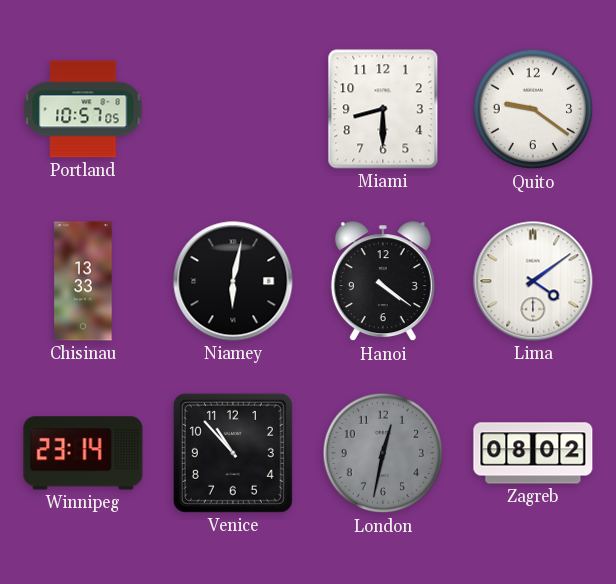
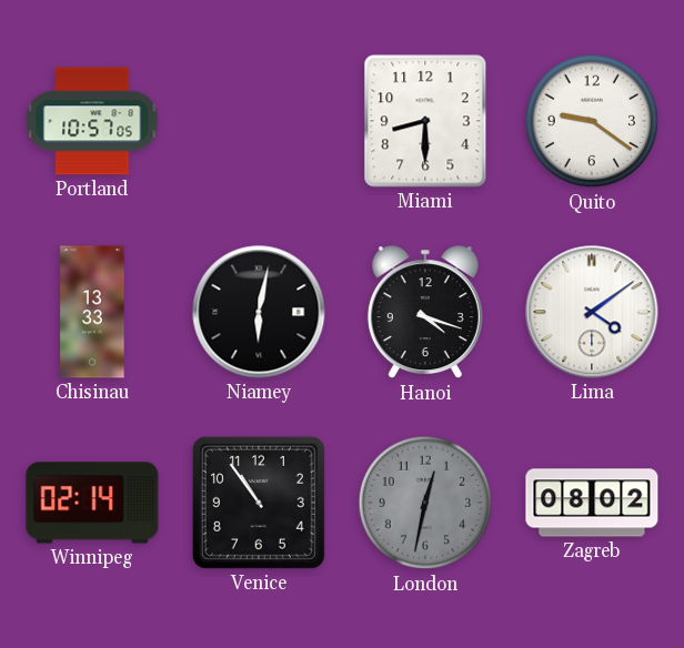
Hanoi: 4:21 -> 4:18
Winnipeg: 23:14 -> 02:14
Venice: 10:53 -> 10:54
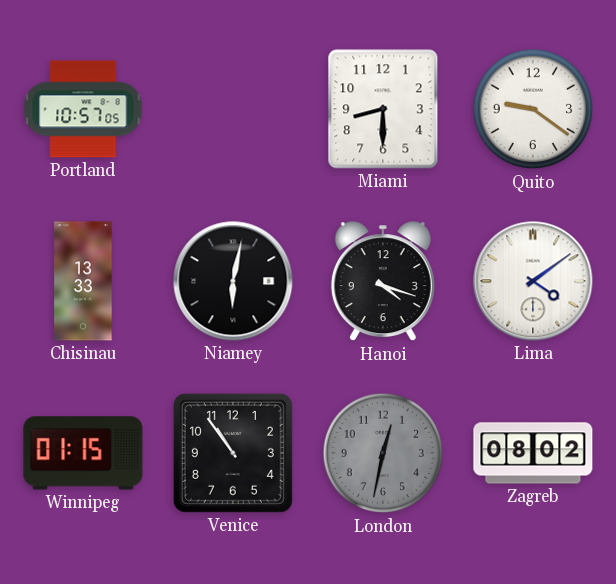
Winnipeg: 02:14 -> 01:15
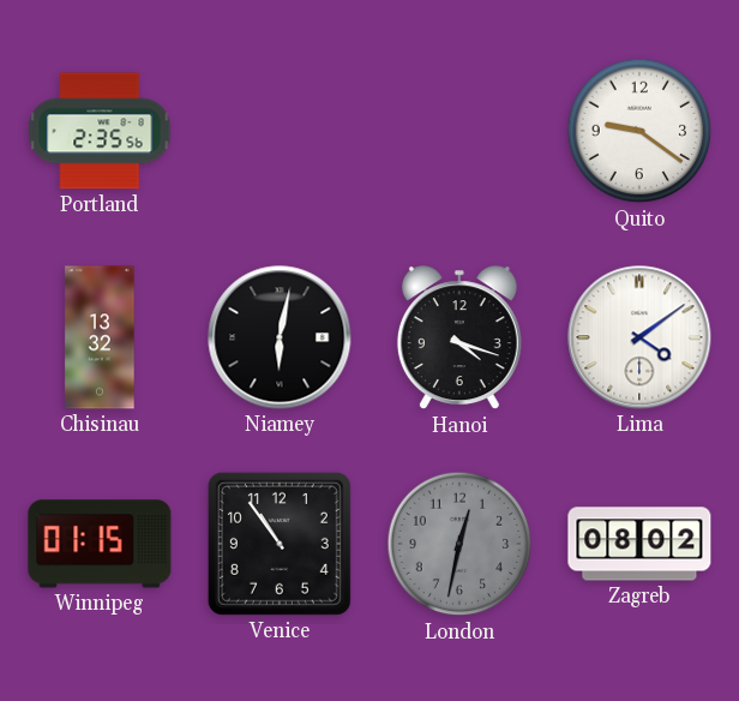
Portland: 10:57 -> 2:35
Miami: 8:30 -> none
Chisinau: 13:33 -> 13:32
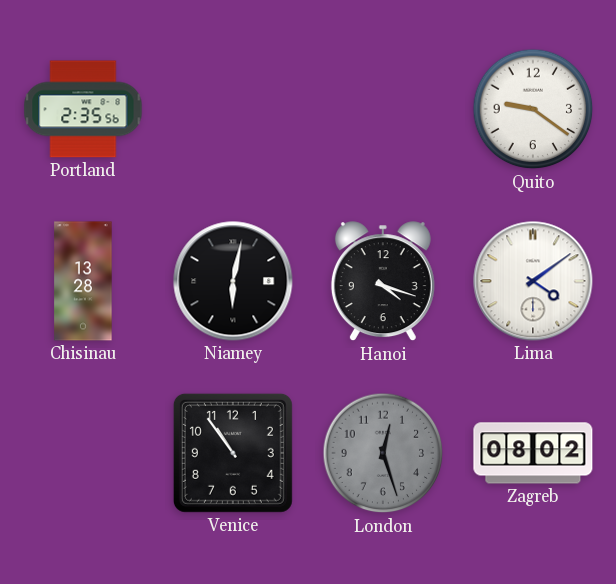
Chisinau: 13:32 -> 13:28
Winnipeg: 01:15 -> none
London: 12:32 -> 12:27
